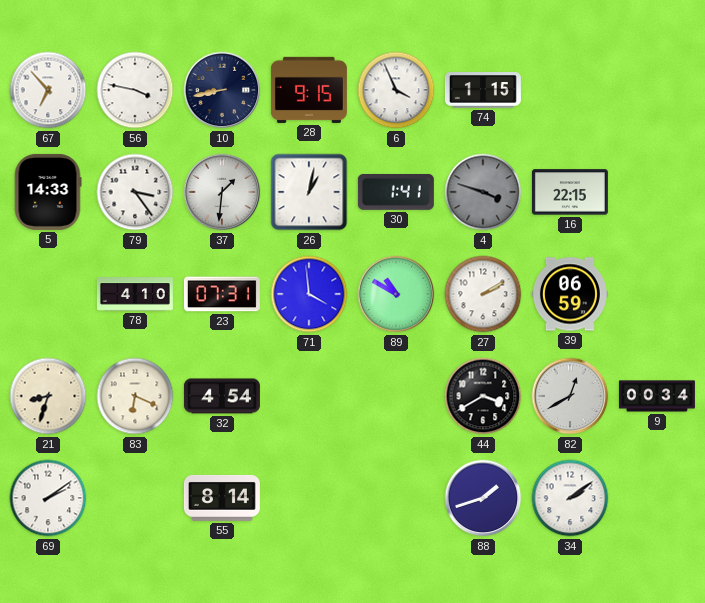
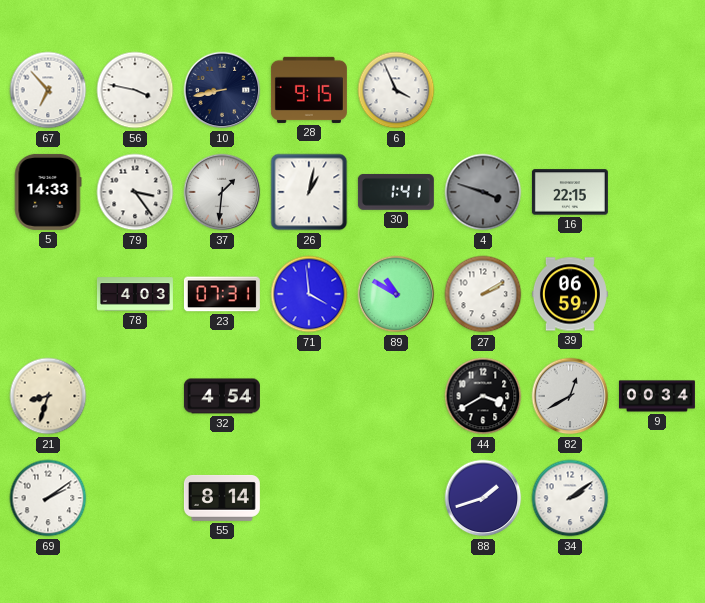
74: 1:15 -> none
78: 4:10 -> 4:03
83: 6:19 -> none
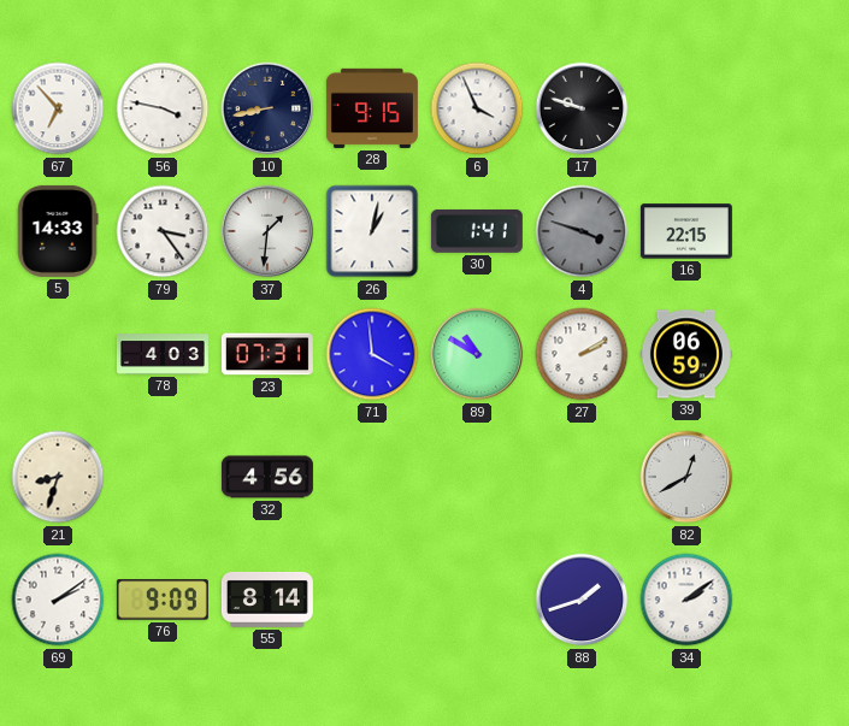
17: none -> 9:48
32: 4:54 -> 4:56
44: 3:40 -> none
9: 00:34 -> none
76: none -> 9:09
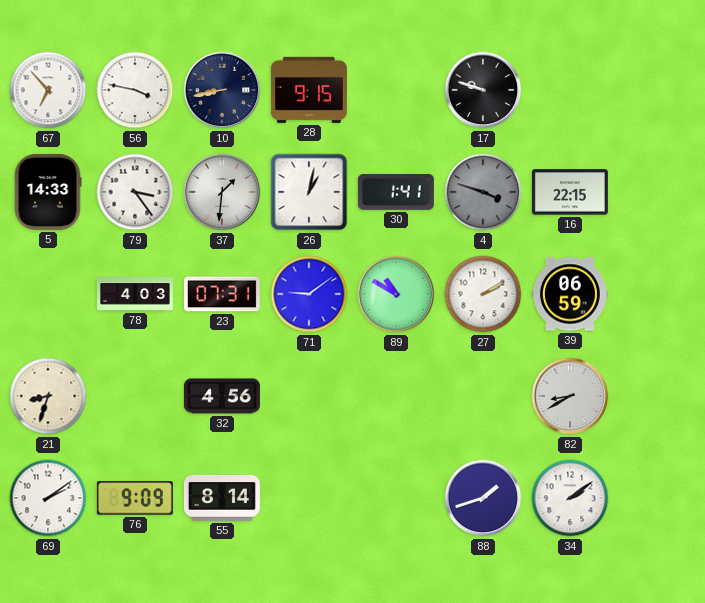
6: 3:56 -> none
71: 3:59 -> 9:09
82: 12:40 -> 8:40
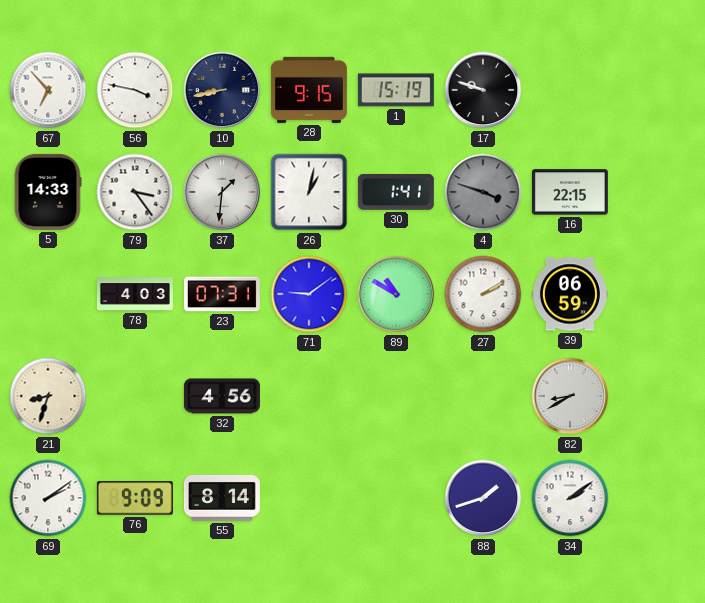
1: none -> 15:19
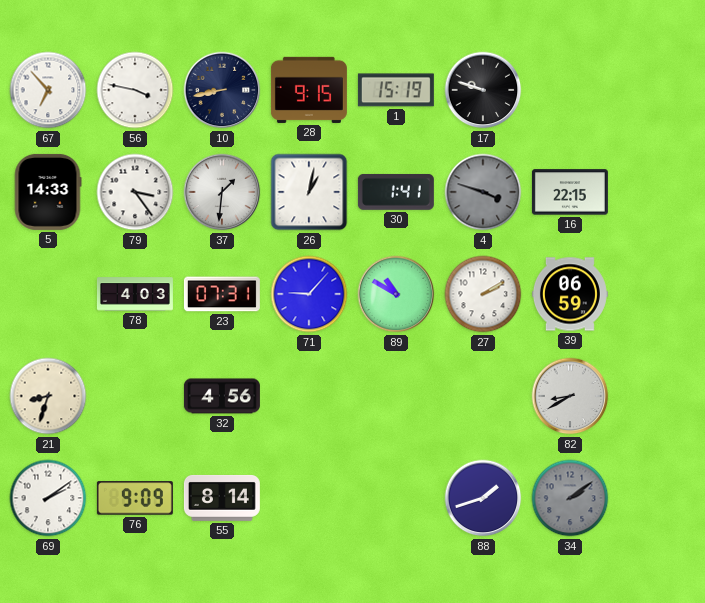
71: 9:09 -> 9:07
34 dial: white -> grey
